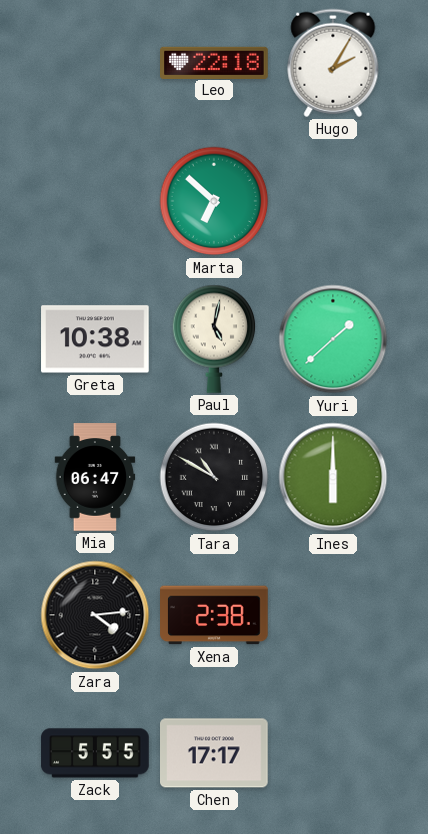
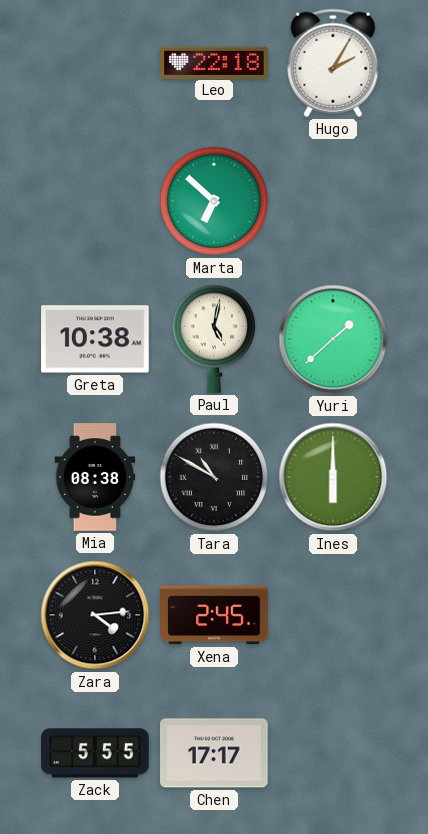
Mia: 06:47 -> 08:38
Xena: 2:38 -> 2:45
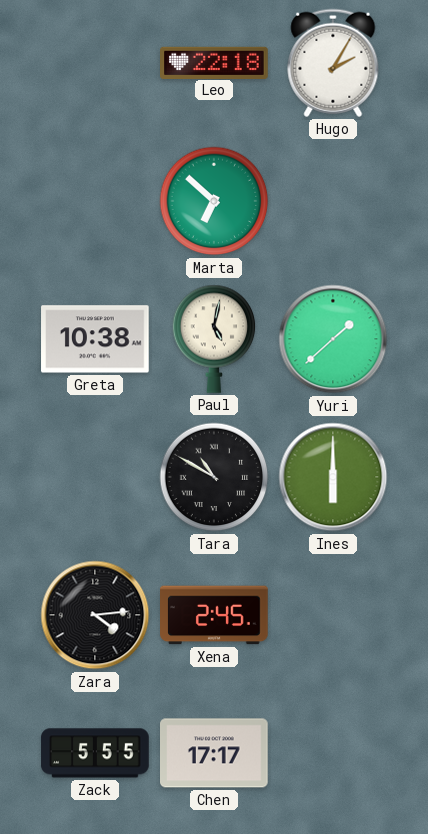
Mia: 08:38 -> none
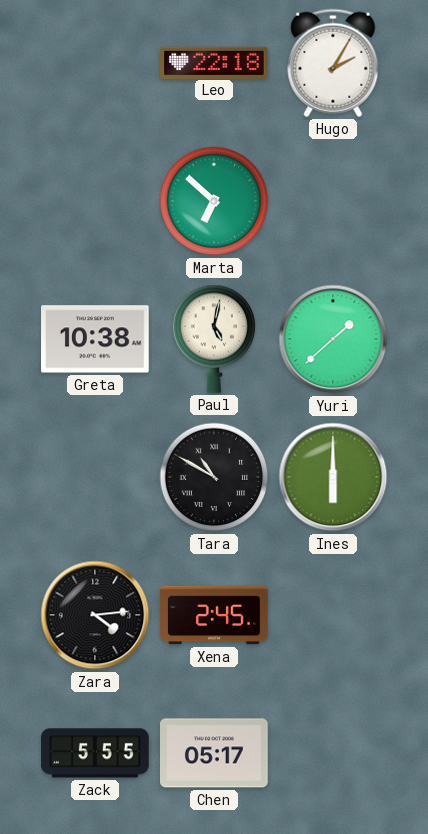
Chen: 17:17 -> 05:17
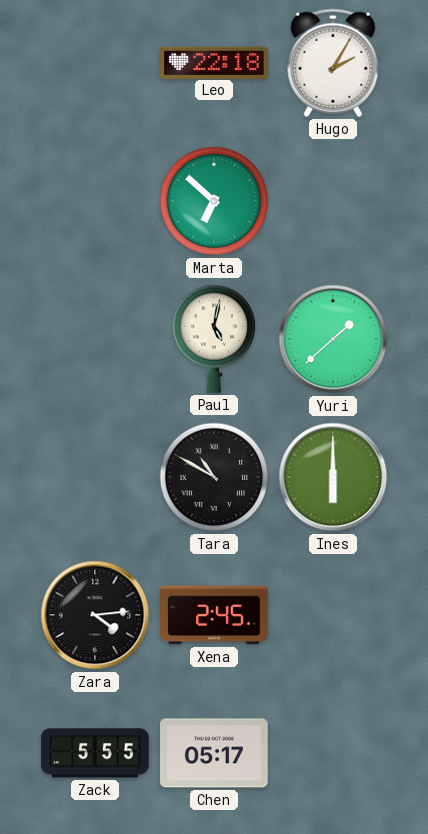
Greta: 10:38 -> none
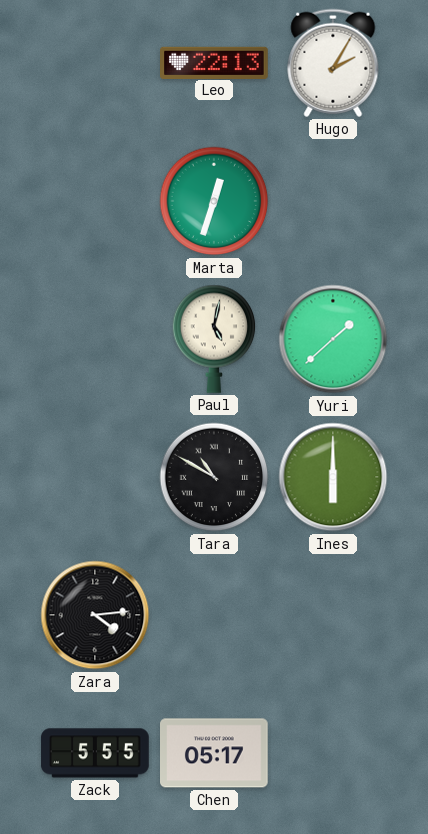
Leo: 22:18 -> 22:13
Marta: 6:52 -> 12:33
Xena: 2:45 -> none
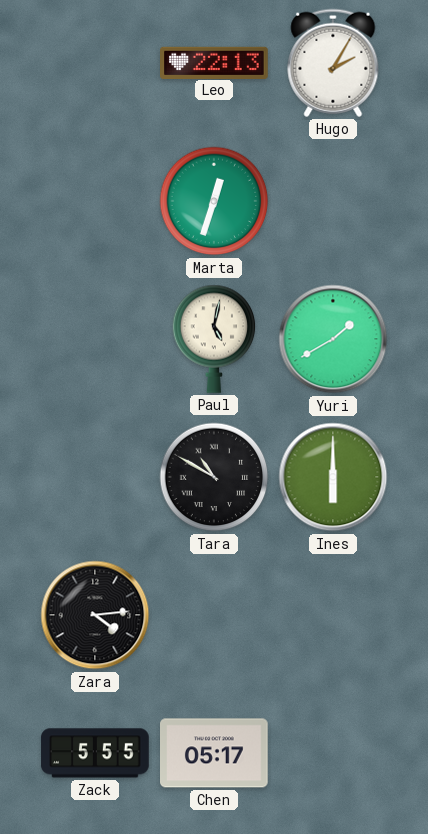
Yuri: 1:38 -> 1:40
